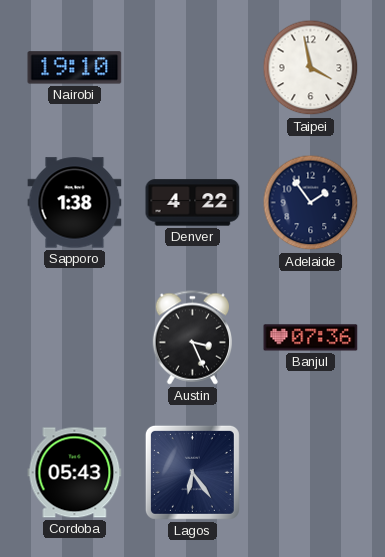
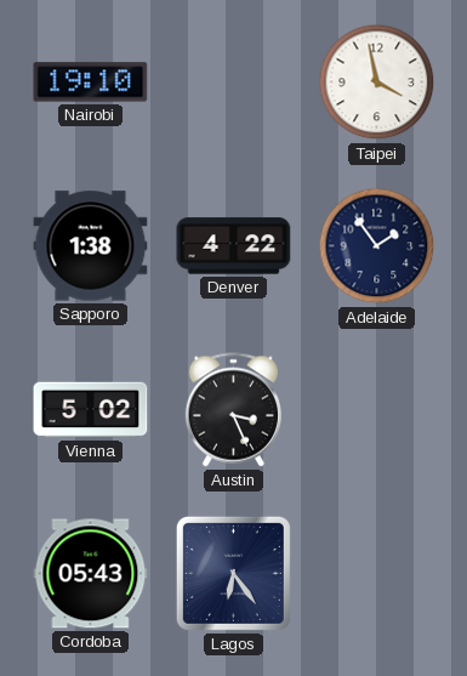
Vienna: none -> 5:02
Banjul: 07:36 -> none
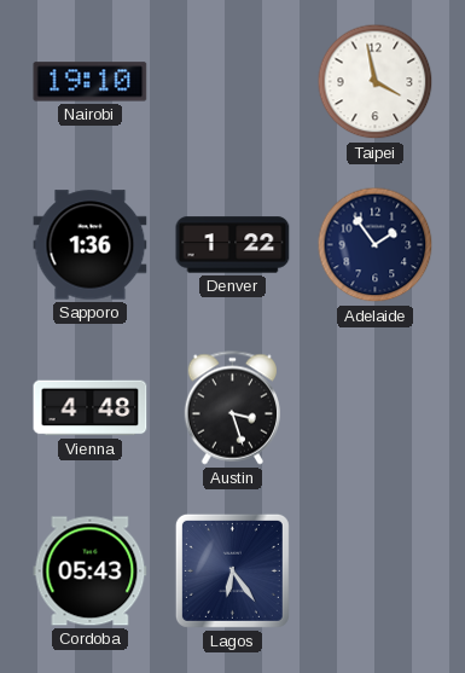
Sapporo: 1:38 -> 1:36
Denver: 4:22 -> 1:22
Vienna: 5:02 -> 4:48
Austin: 3:26 -> 3:27
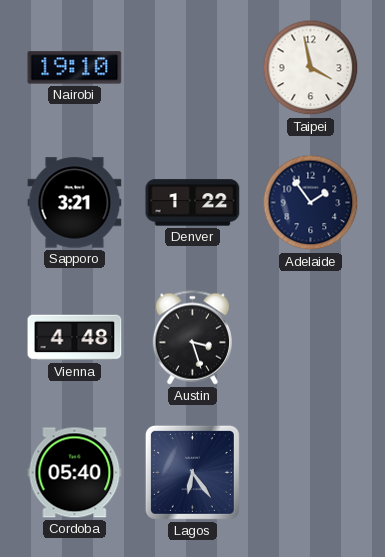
Sapporo: 1:36 -> 3:21
Cordoba: 05:43 -> 05:40
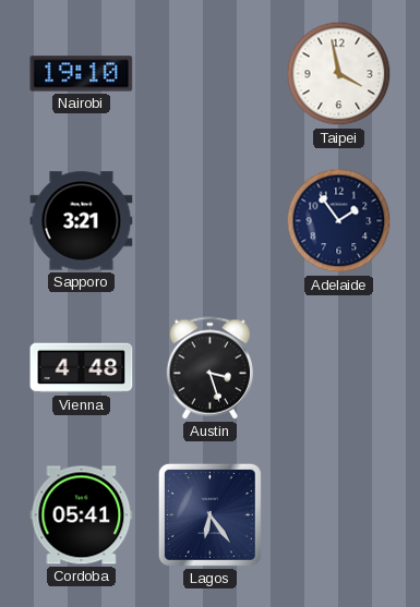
Denver: 1:22 -> none
Cordoba: 05:40 -> 05:41
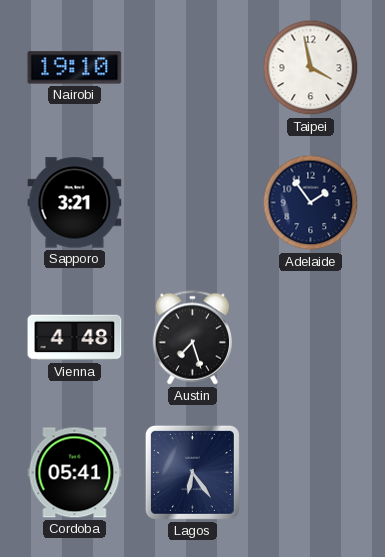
Austin: 3:27 -> 7:27
